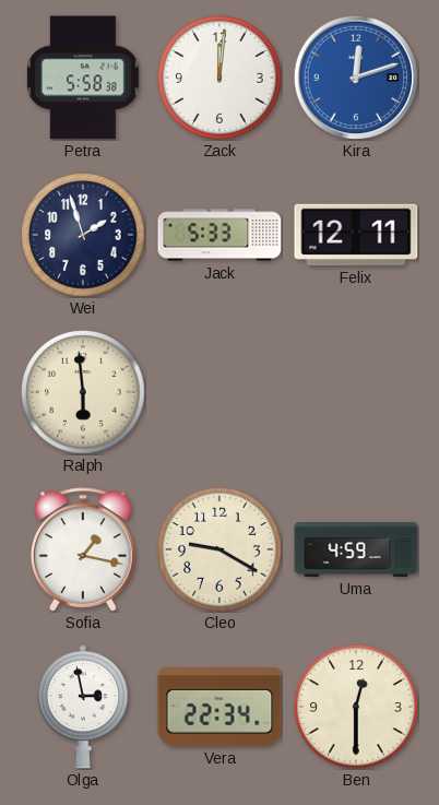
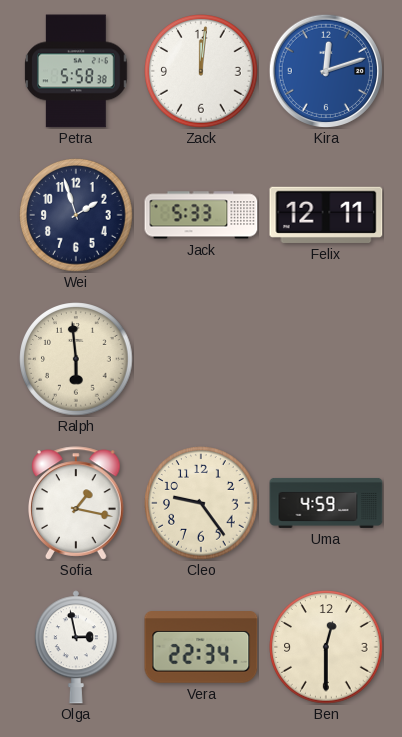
Cleo: 9:20 -> 9:24
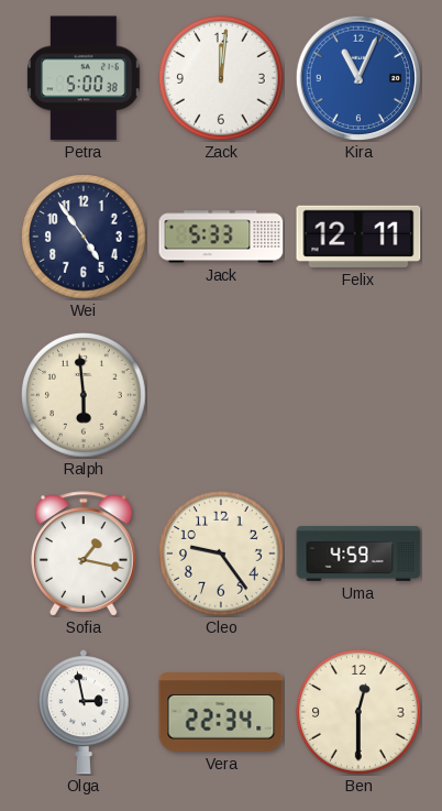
Petra: 5:58 -> 5:00
Kira: 12:12 -> 11:04
Wei: 1:57 -> 4:54
